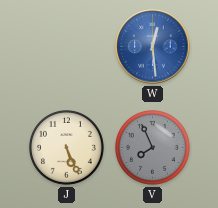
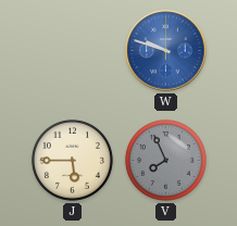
W: 12:29 -> 9:48
J: 5:26 -> 5:45
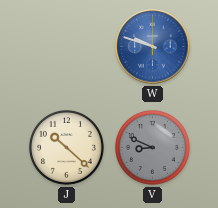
J: 5:45 -> 10:22
V: 7:56 -> 8:49
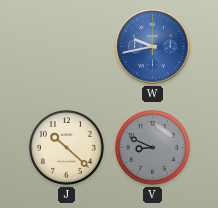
W: 9:48 -> 9:43
